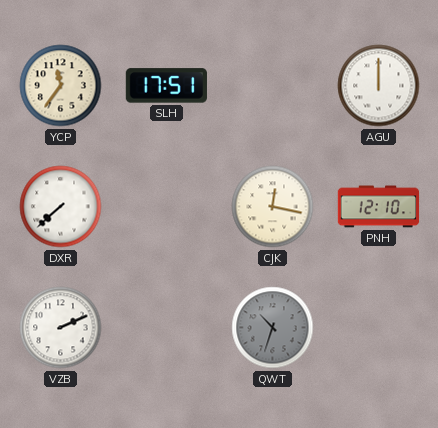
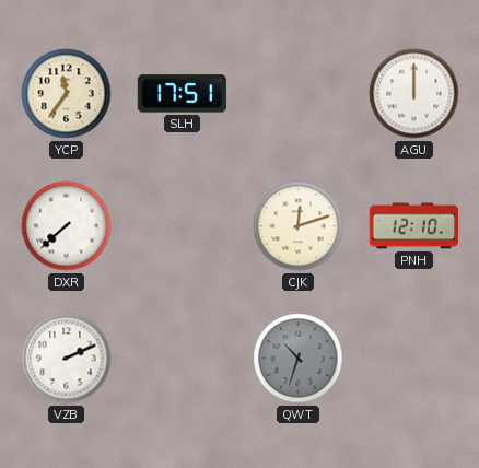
CJK: 12:17 -> 12:12
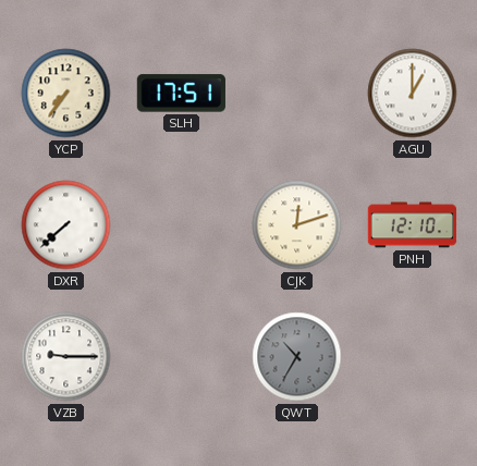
YCP: 11:36 -> 7:36
AGU: 12:00 -> 1:00
VZB: 2:11 -> 9:15
QWT: 10:33 -> 10:35
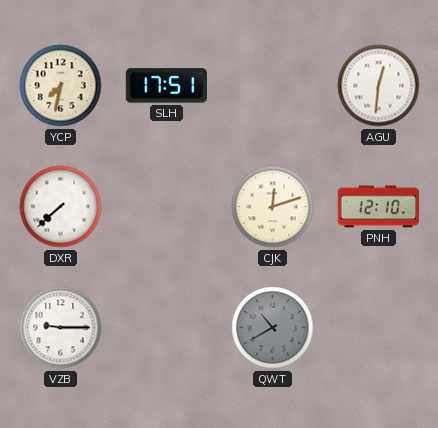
YCP: 7:36 -> 7:32
AGU: 1:00 -> 12:31
QWT: 10:35 -> 10:40
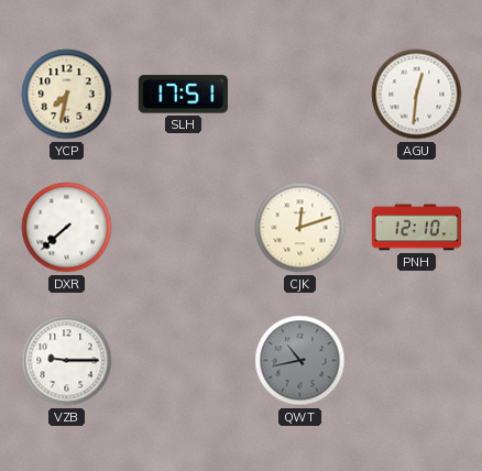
QWT: 10:40 -> 10:43
